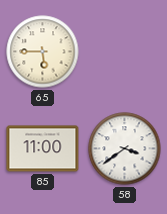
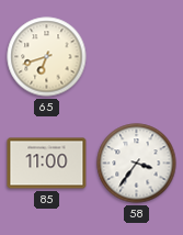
65: 5:45 -> 6:42
58: 3:39 -> 3:36
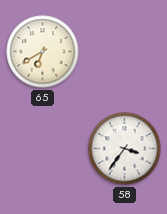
65: 6:42 -> 6:40
85: 11:00 -> none
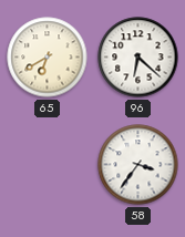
96: none -> 6:22
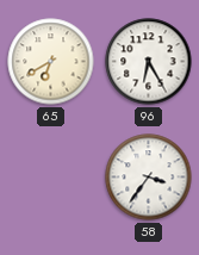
96: 6:22 -> 6:25
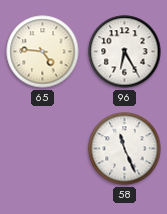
65: 6:40 -> 4:46
58: 3:36 -> 11:26
